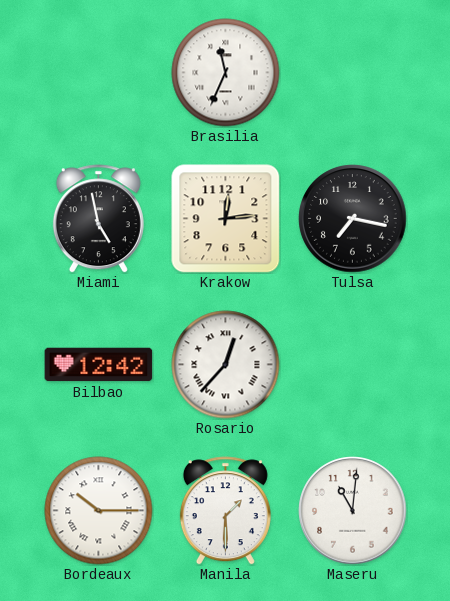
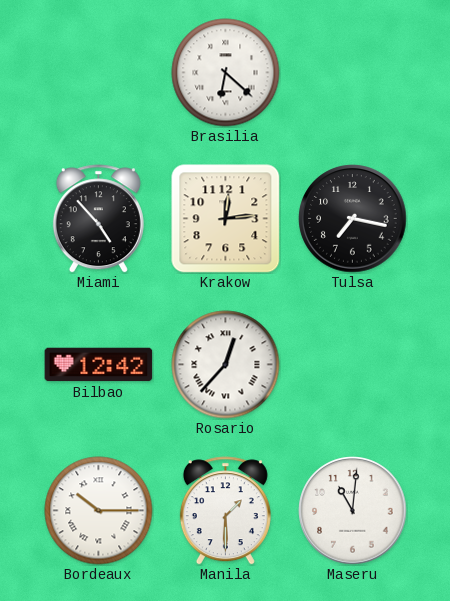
Brasilia: 11:34 -> 6:22
Miami: 4:58 -> 4:53
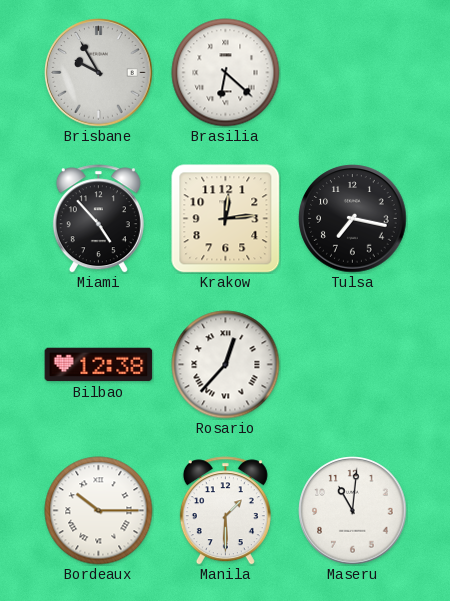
Brisbane: none -> 9:55
Bilbao: 12:42 -> 12:38
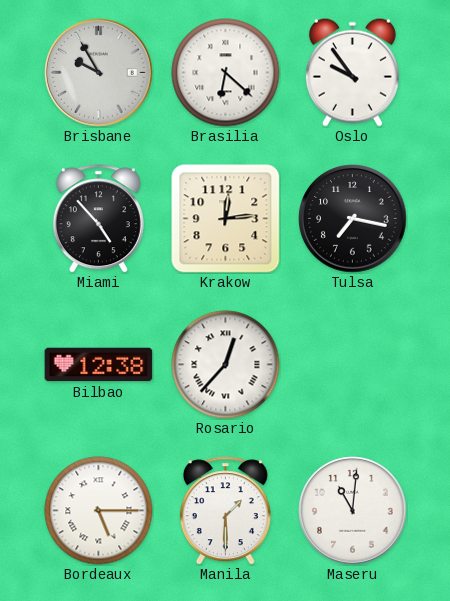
Oslo: none -> 9:54
Bordeaux: 10:15 -> 5:15
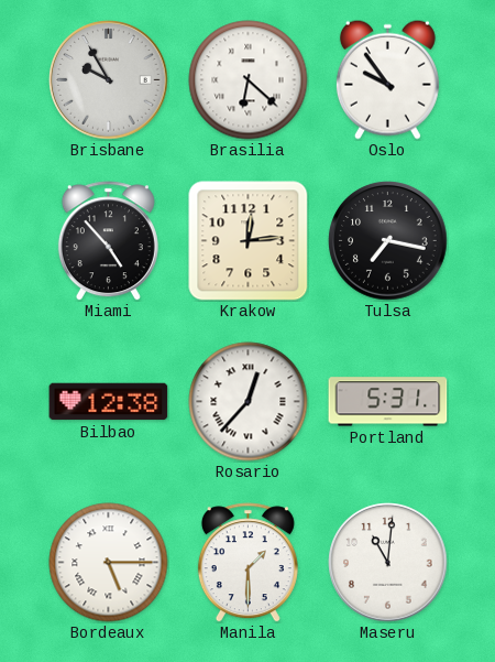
Portland: none -> 5:31
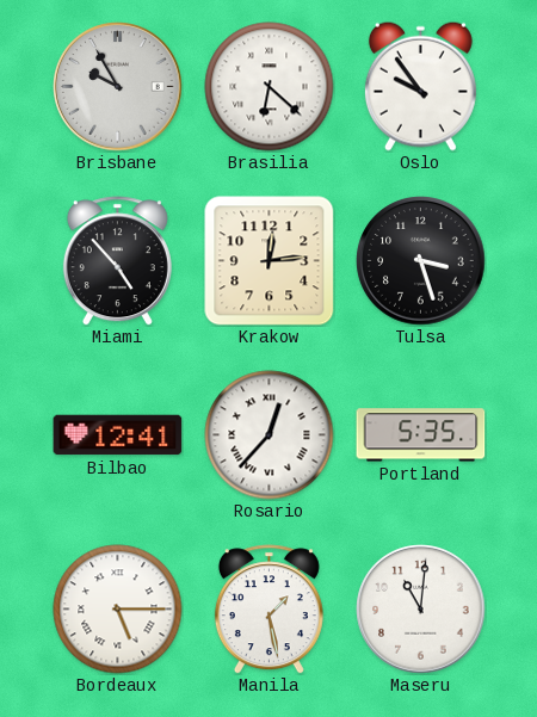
Tulsa: 7:17 -> 3:27
Bilbao: 12:38 -> 12:41
Portland: 5:31 -> 5:35
Manila: 1:30 -> 1:28
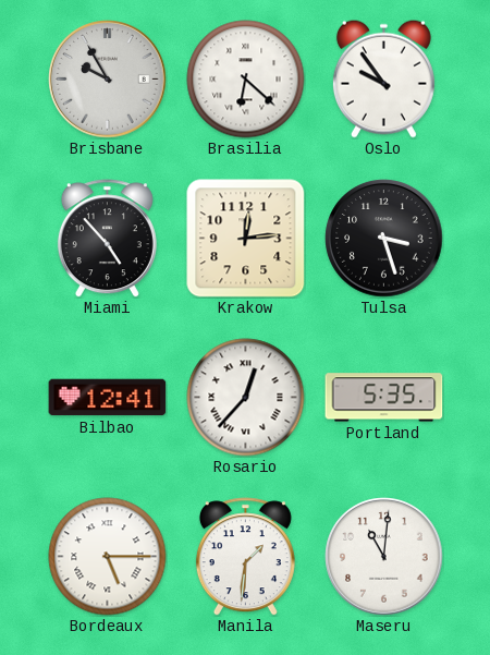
Manila: 1:28 -> 1:31
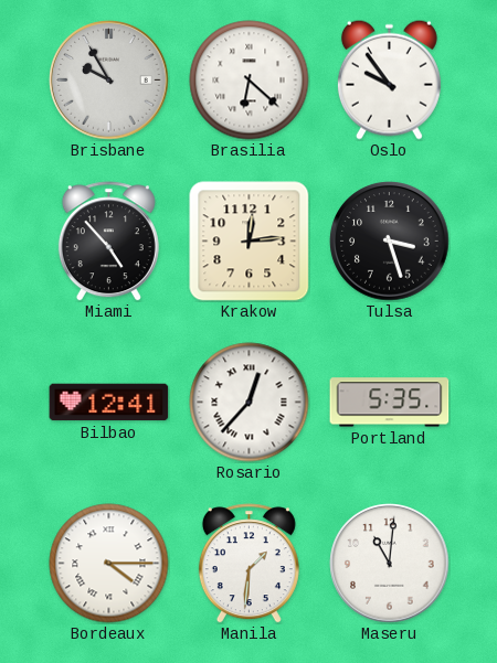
Bordeaux: 5:15 -> 4:15
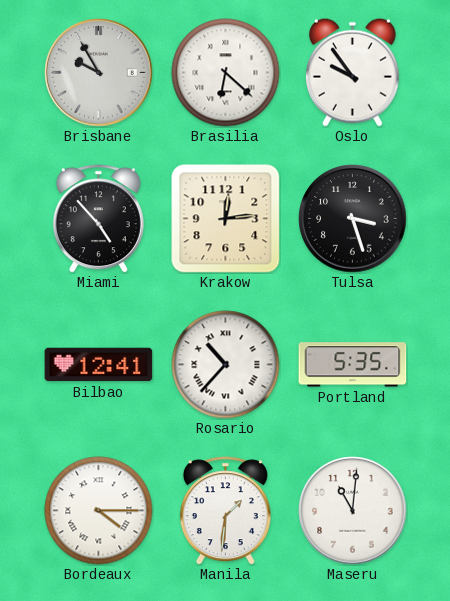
Rosario: 12:37 -> 10:37
